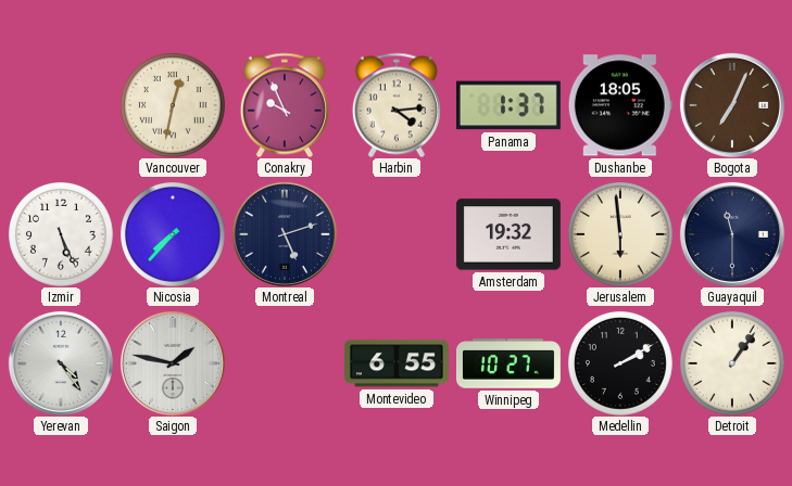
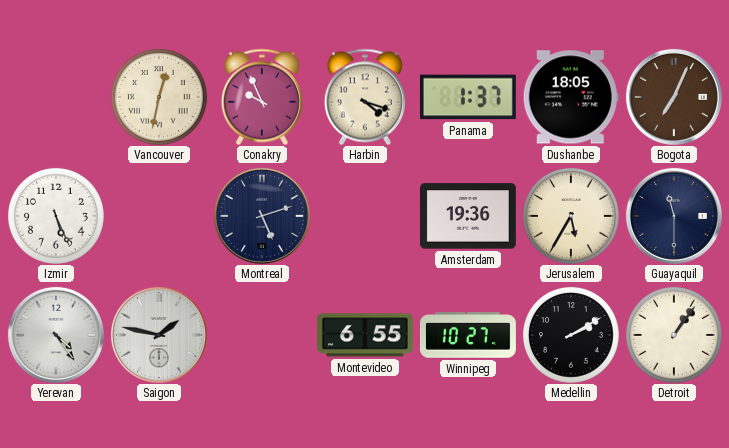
Harbin: 4:14 -> 4:18
Nicosia: 7:37 -> none
Amsterdam: 19:32 -> 19:36
Jerusalem: 5:59 -> 5:35
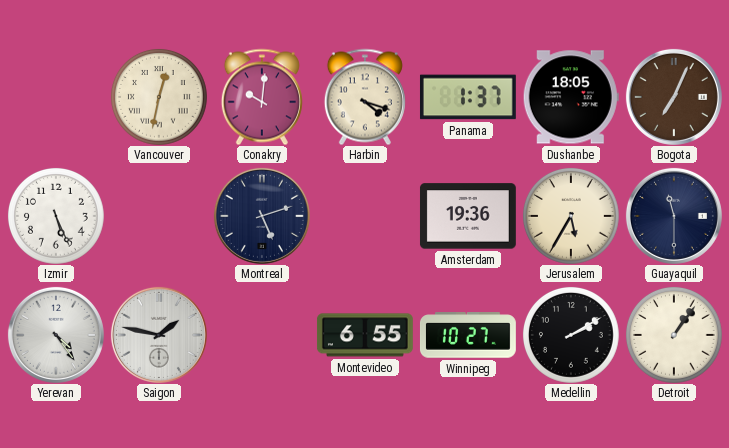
Conakry: 9:56 -> 10:01
